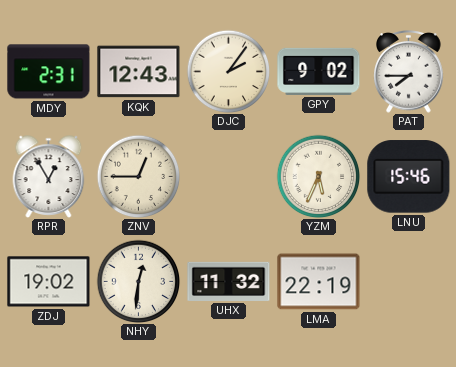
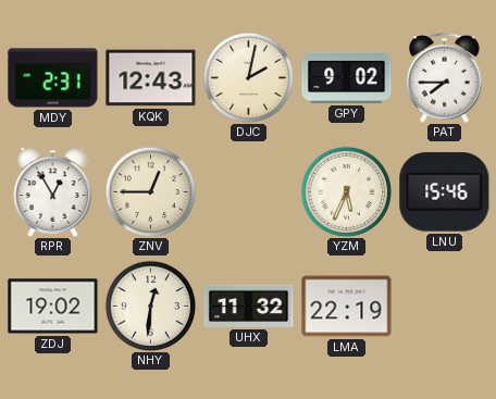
DJC: 2:06 -> 2:02
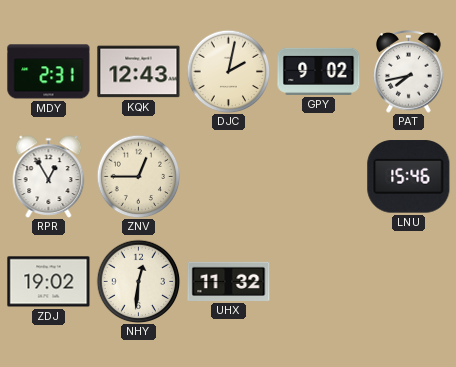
PAT: 7:45 -> 7:43
YZM: 5:34 -> none
LMA: 22:19 -> none
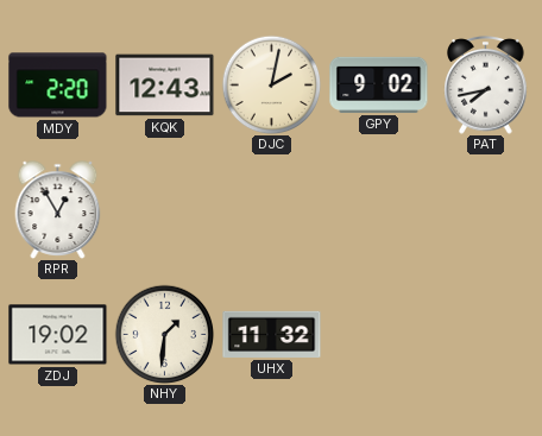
MDY: 2:31 -> 2:20
ZNV: 12:45 -> none
LNU: 15:46 -> none
NHY: 12:31 -> 1:31
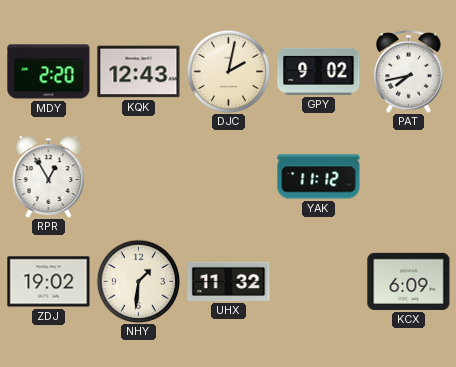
YAK: none -> 11:12
KCX: none -> 6:09
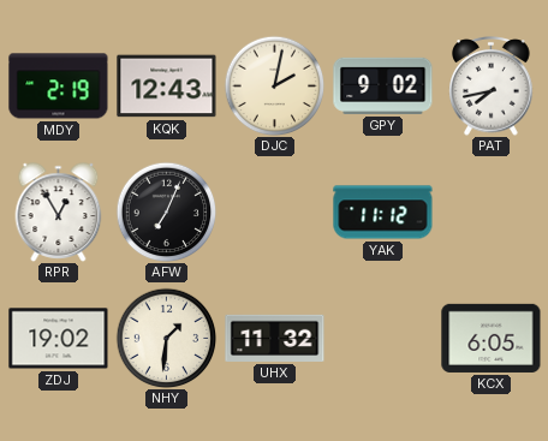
MDY: 2:20 -> 2:19
AFW: none -> 7:04
KCX: 6:09 -> 6:05
